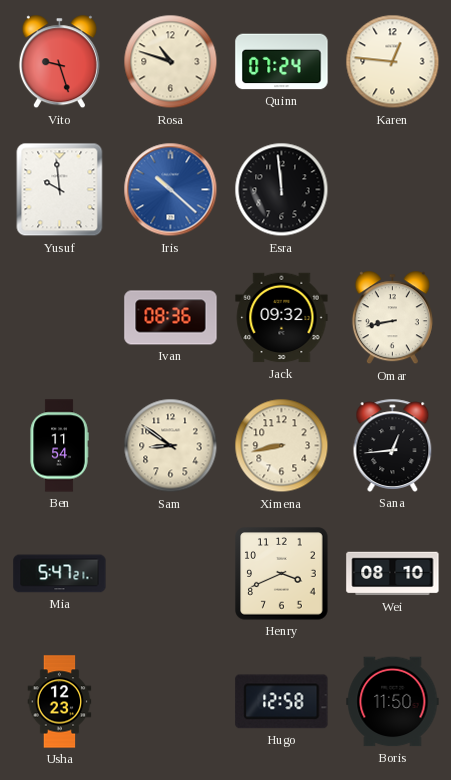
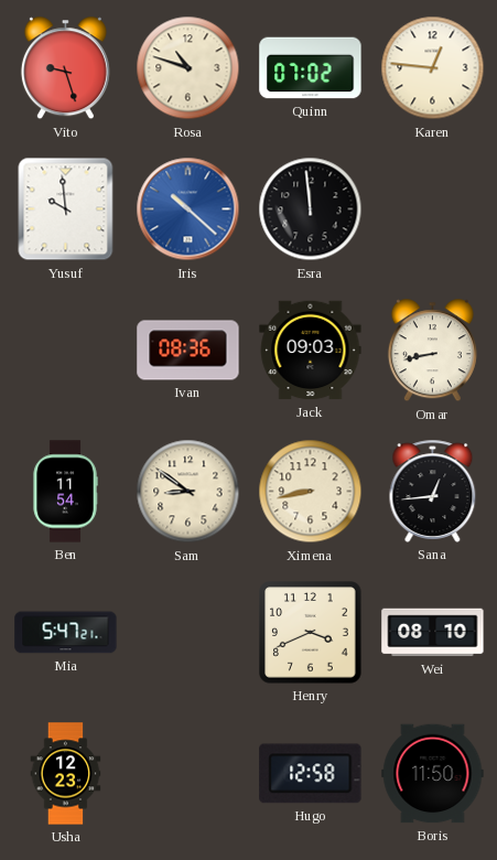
Quinn: 07:24 -> 07:02
Jack: 09:32 -> 09:03
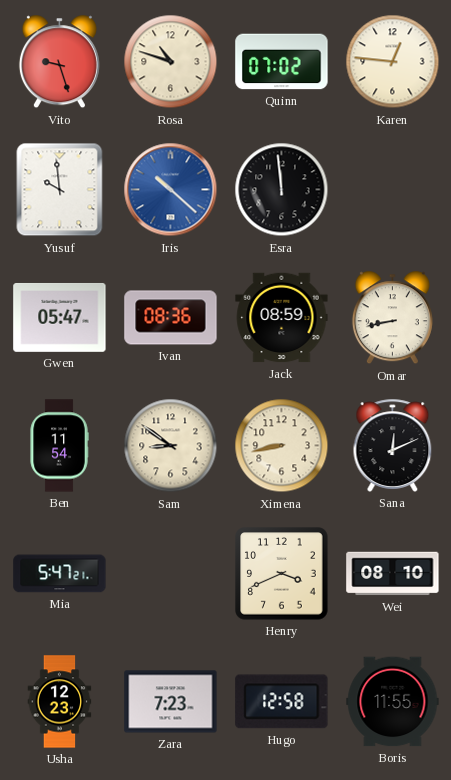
Gwen: none -> 05:47
Jack: 09:03 -> 08:59
Sana: 12:44 -> 12:11
Zara: none -> 7:23
Boris: 11:50 -> 11:55
